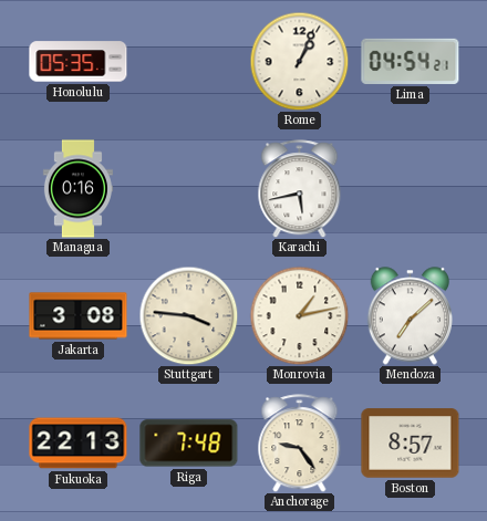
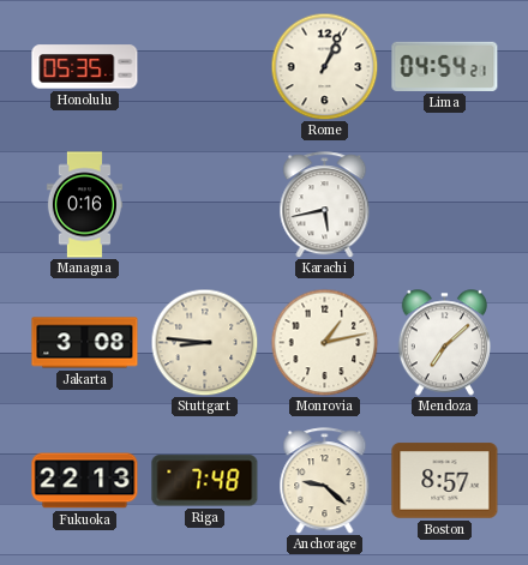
Stuttgart: 3:46 -> 8:46
Anchorage: 9:24 -> 9:22
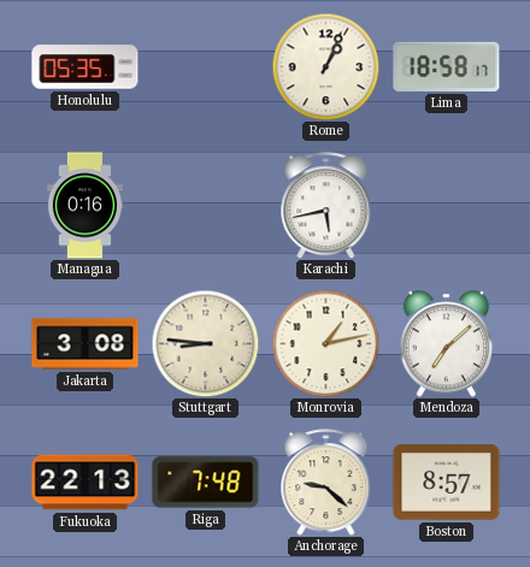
Lima: 04:54 -> 18:58
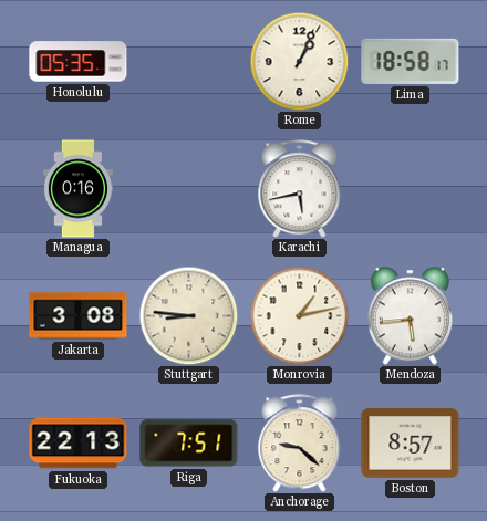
Mendoza: 7:08 -> 5:44
Riga: 7:48 -> 7:51
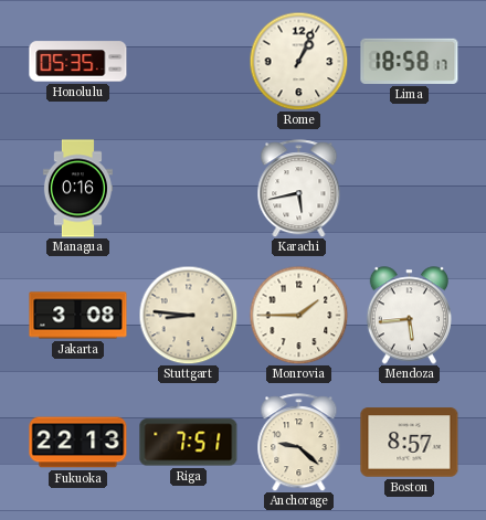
Monrovia: 1:13 -> 1:45
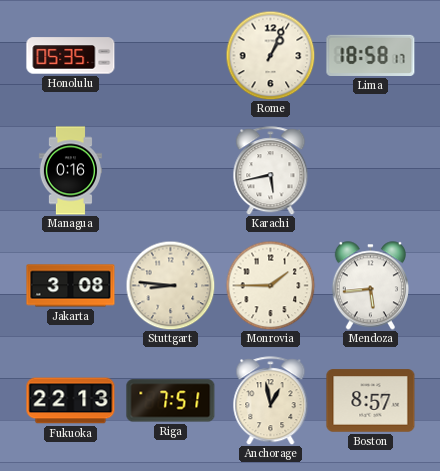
Anchorage: 9:22 -> 12:58
